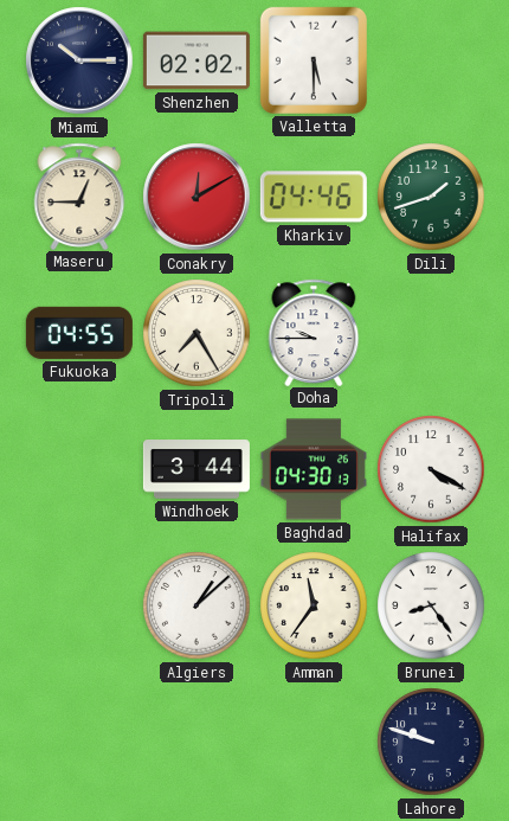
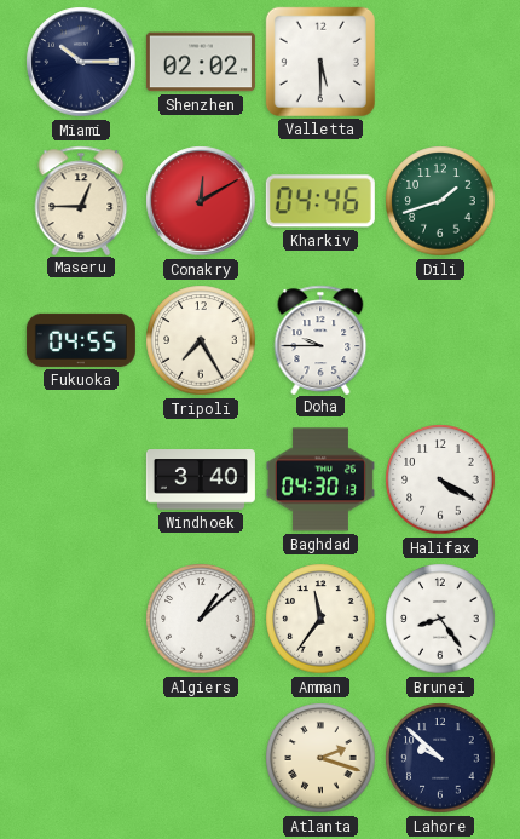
Windhoek: 3:44 -> 3:40
Atlanta: none -> 2:18
Lahore: 9:48 -> 9:52
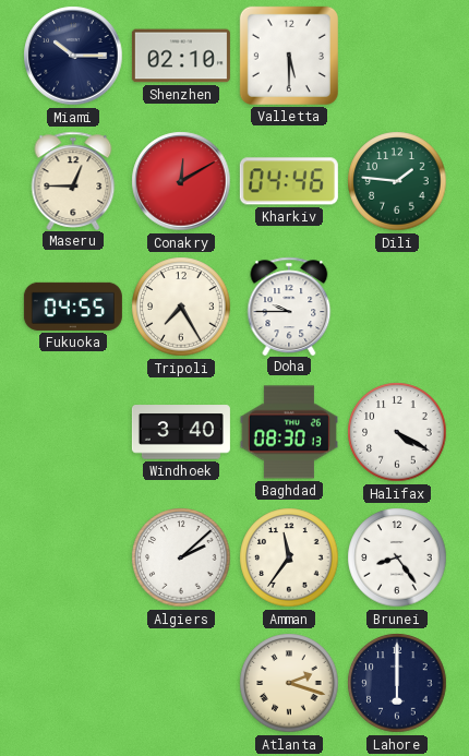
Shenzhen: 02:02 -> 02:10
Dili: 1:42 -> 1:46
Baghdad: 04:30 -> 08:30
Algiers: 1:08 -> 2:08
Lahore: 9:52 -> 6:00
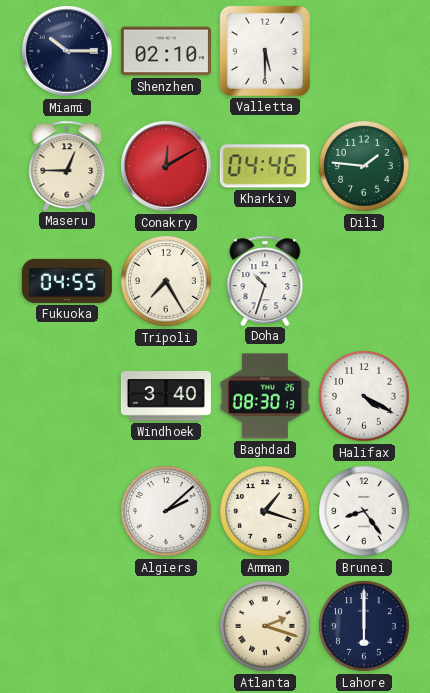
Doha: 9:45 -> 10:33
Amman: 11:36 -> 1:18
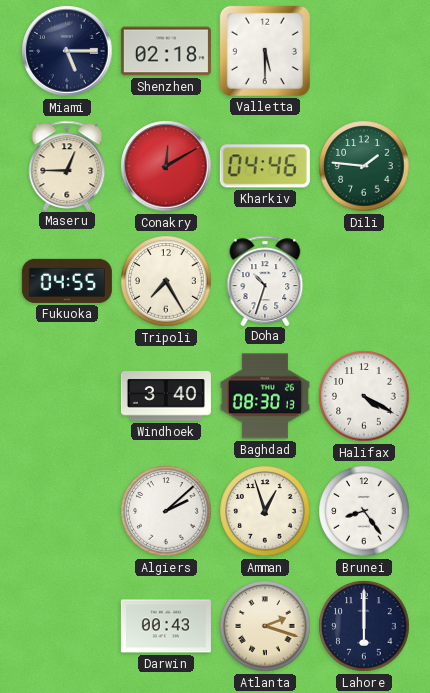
Miami: 10:15 -> 5:15
Shenzhen: 02:10 -> 02:18
Amman: 1:18 -> 12:57
Darwin: none -> 00:43
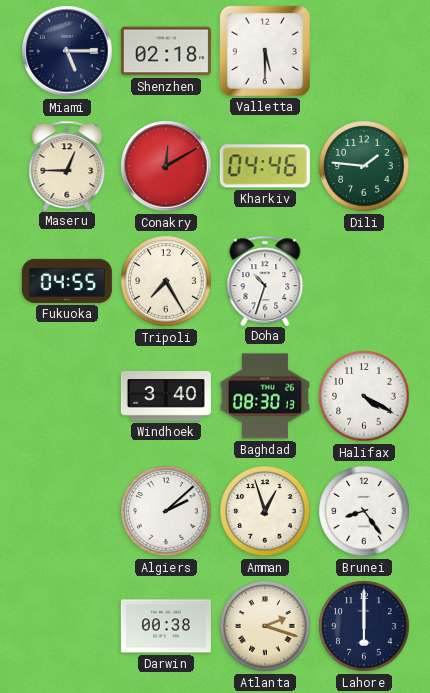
Darwin: 00:43 -> 00:38
